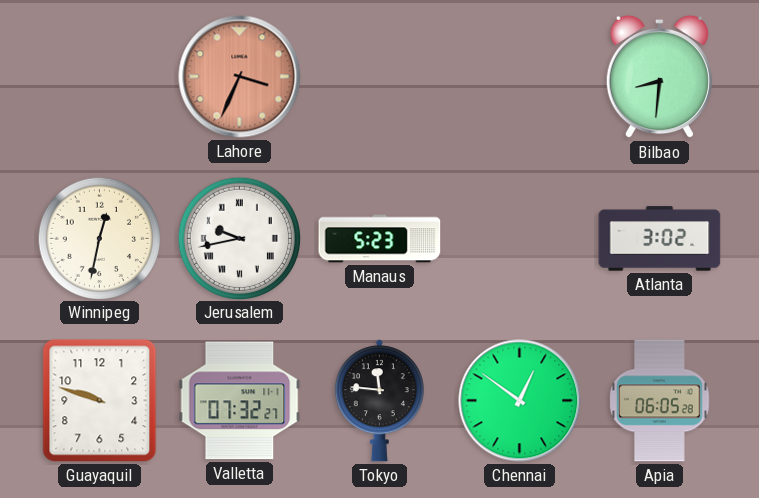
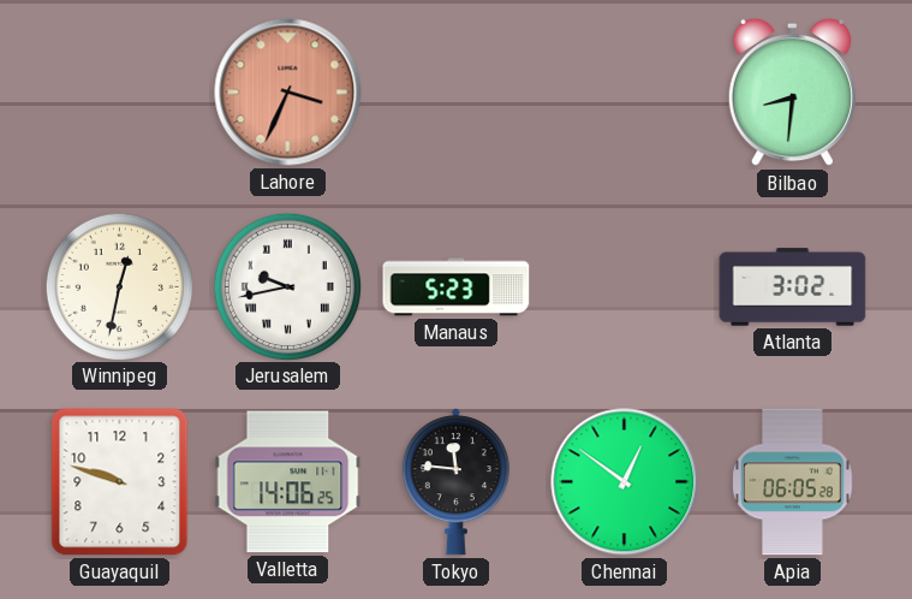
Valletta: 07:32 -> 14:06
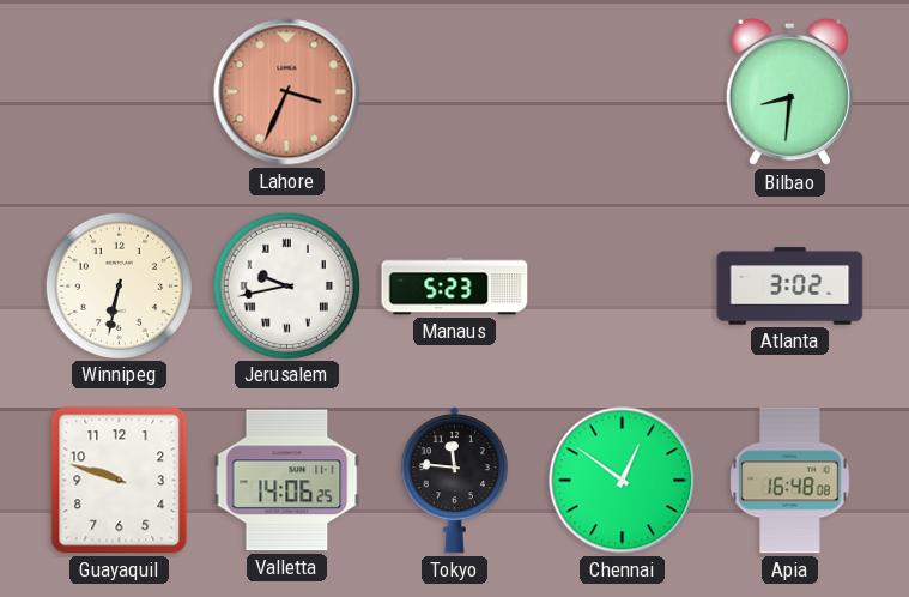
Winnipeg: 12:32 -> 6:32
Apia: 06:05 -> 16:48
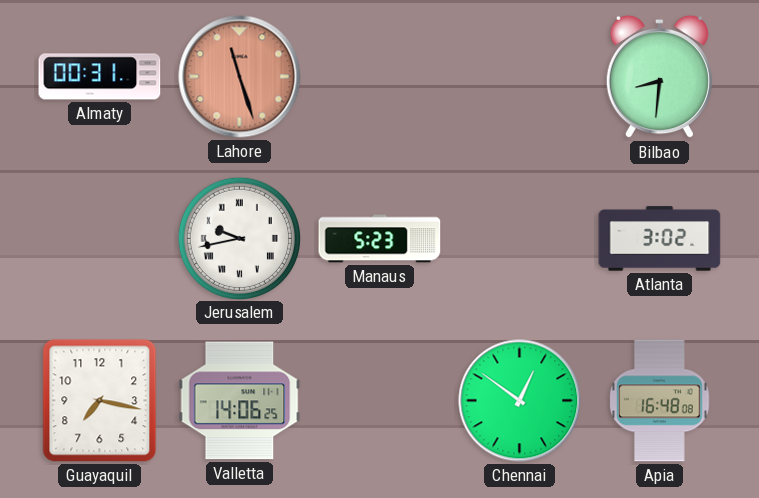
Almaty: none -> 00:31
Lahore: 3:34 -> 11:27
Winnipeg: 6:32 -> none
Guayaquil: 9:48 -> 7:17
Tokyo: 11:46 -> none
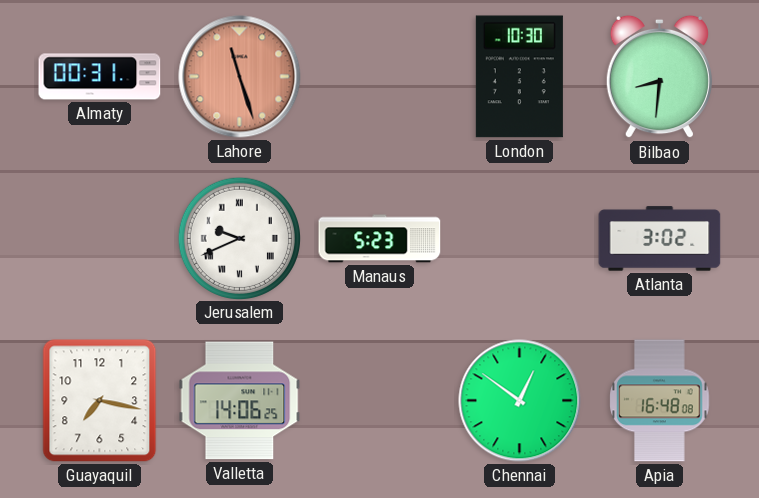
London: none -> 10:30
Jerusalem: 9:43 -> 9:41
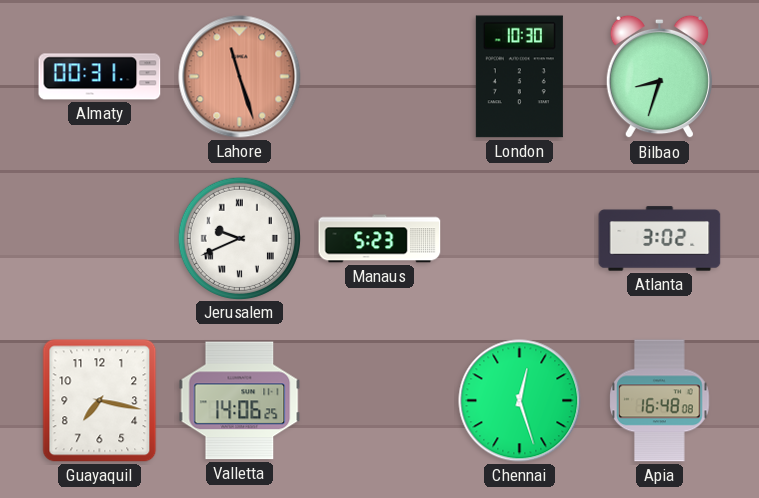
Bilbao: 8:31 -> 8:33
Chennai: 12:51 -> 12:27
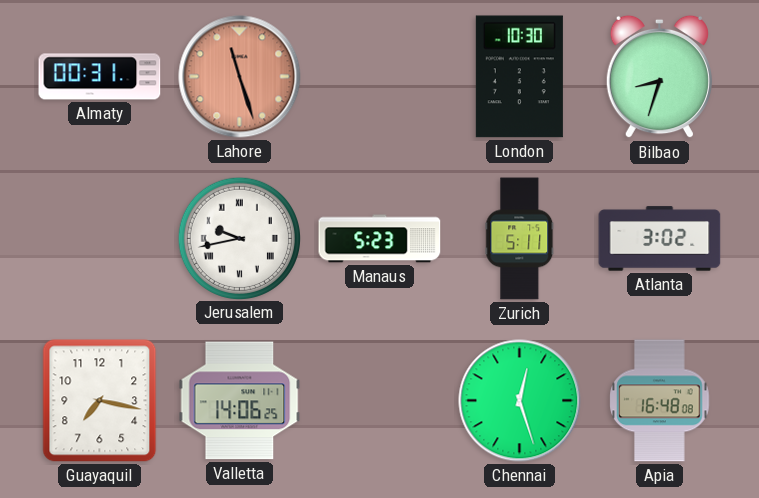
Jerusalem: 9:41 -> 9:43
Zurich: none -> 5:11
